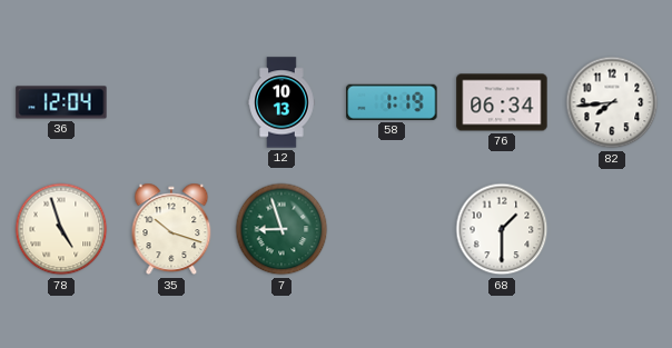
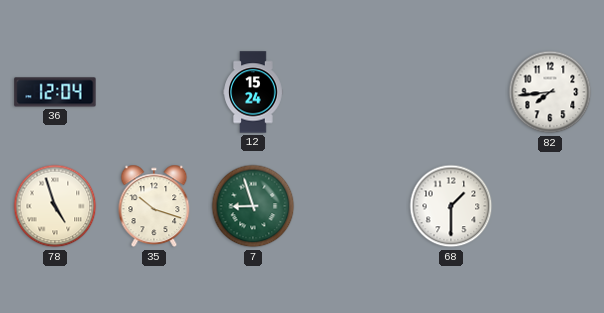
12: 10:13 -> 15:24
58: 1:19 -> none
76: 06:34 -> none
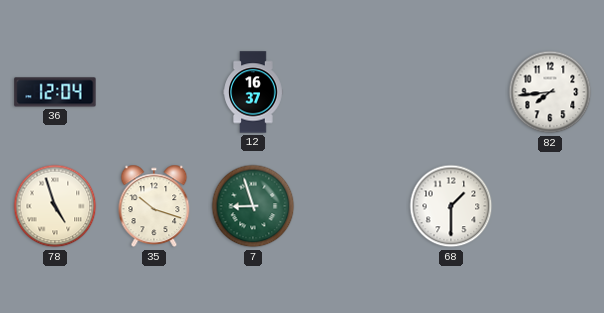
12: 15:24 -> 16:37
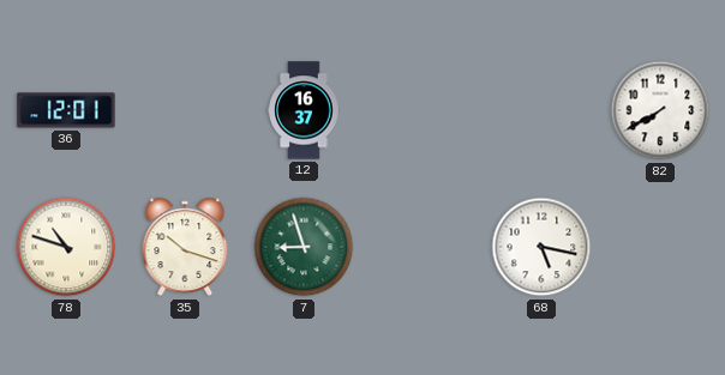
36: 12:04 -> 12:01
82: 7:44 -> 7:40
78: 4:57 -> 10:48
68: 1:30 -> 5:17
